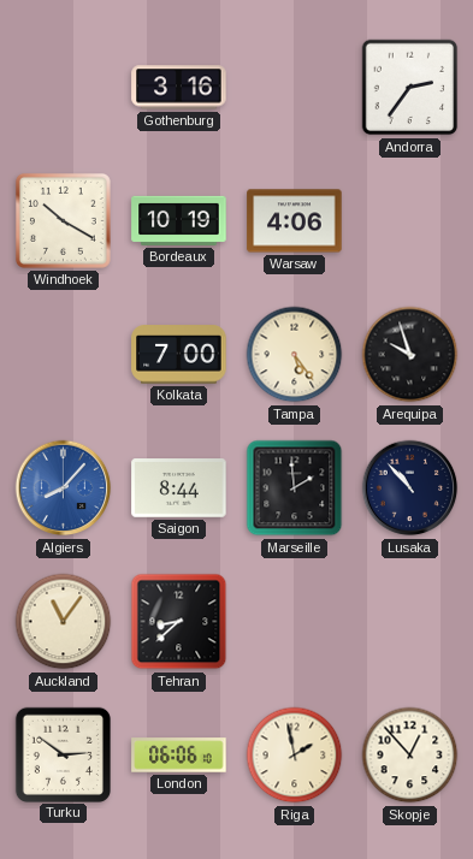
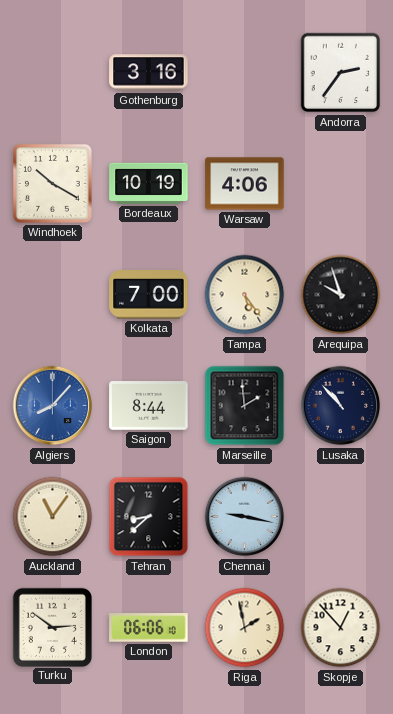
Chennai: none -> 9:17
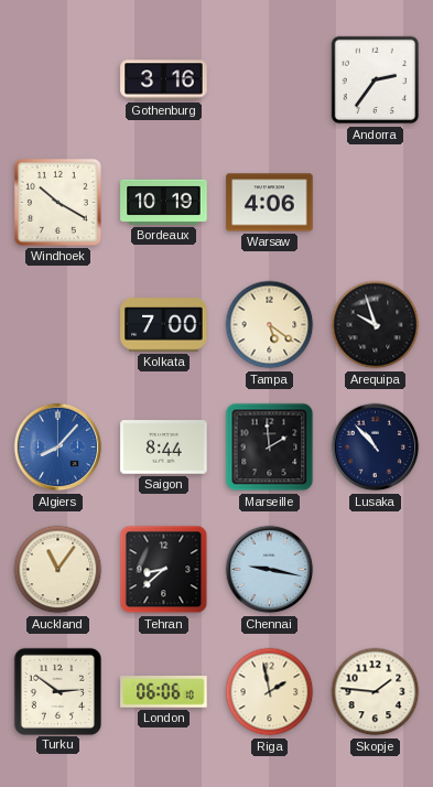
Tampa: 5:24 -> 5:21
Skopje: 12:53 -> 1:46
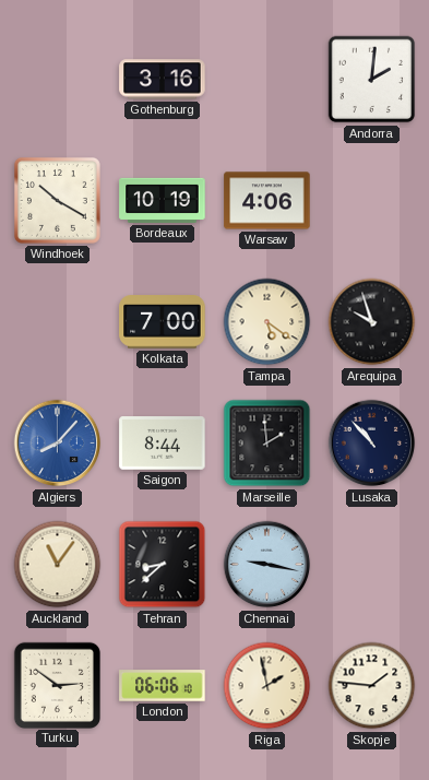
Andorra: 2:36 -> 2:01
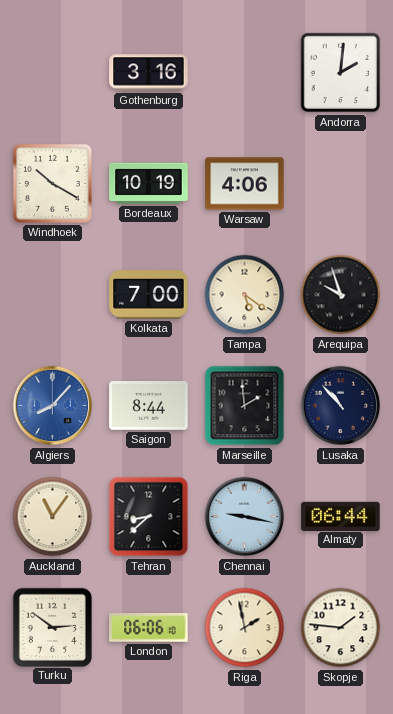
Almaty: none -> 06:44
